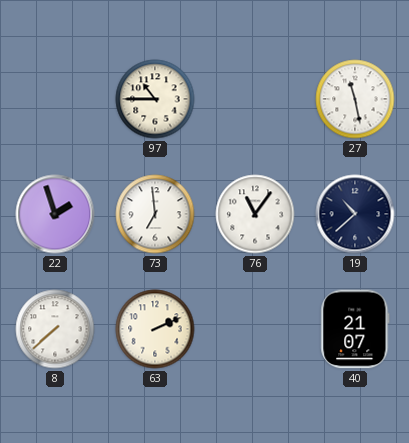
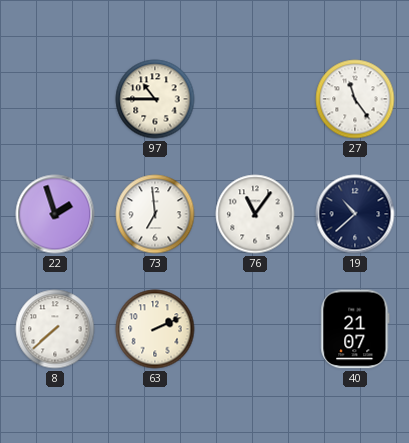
27: 11:28 -> 11:24
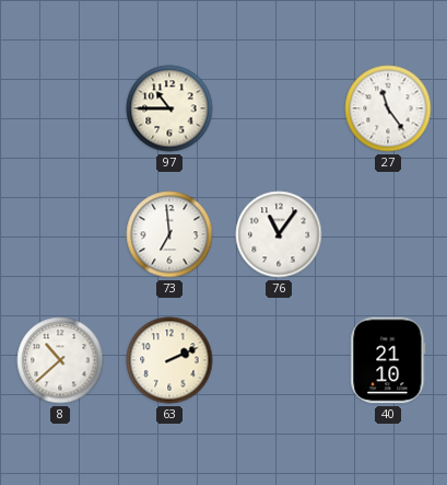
22: 1:57 -> none
19: 10:38 -> none
8: 7:38 -> 10:38
40: 21:07 -> 21:10
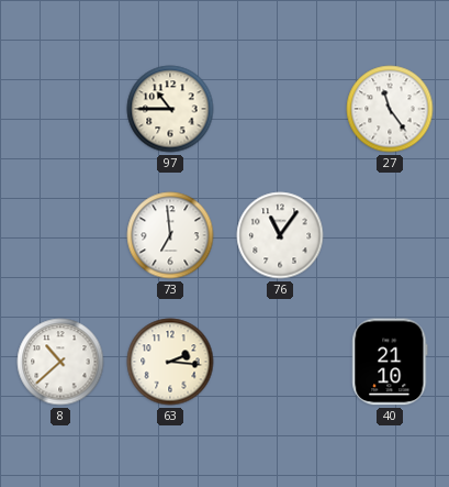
63: 2:11 -> 2:16
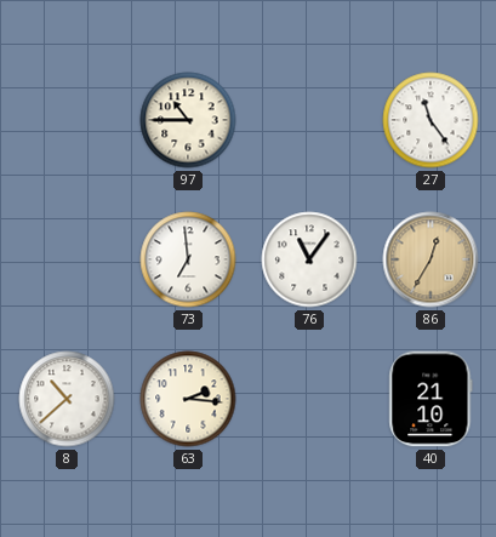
86: none -> 12:35
